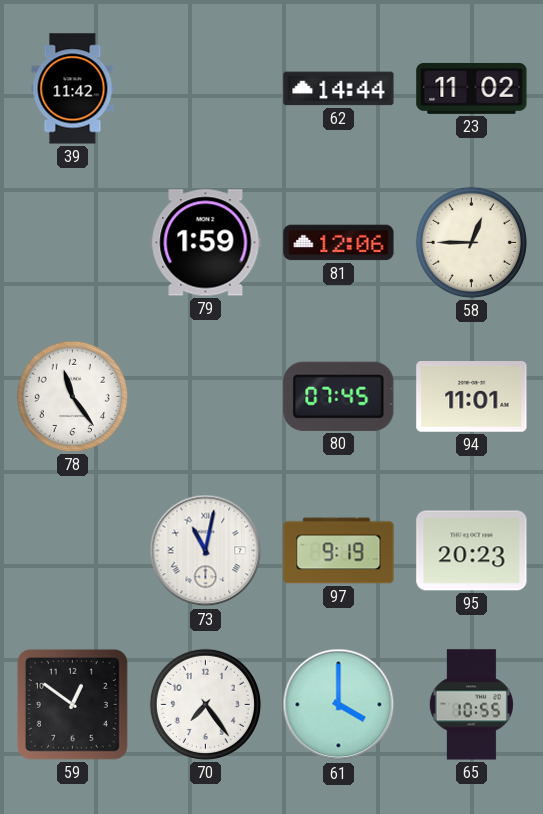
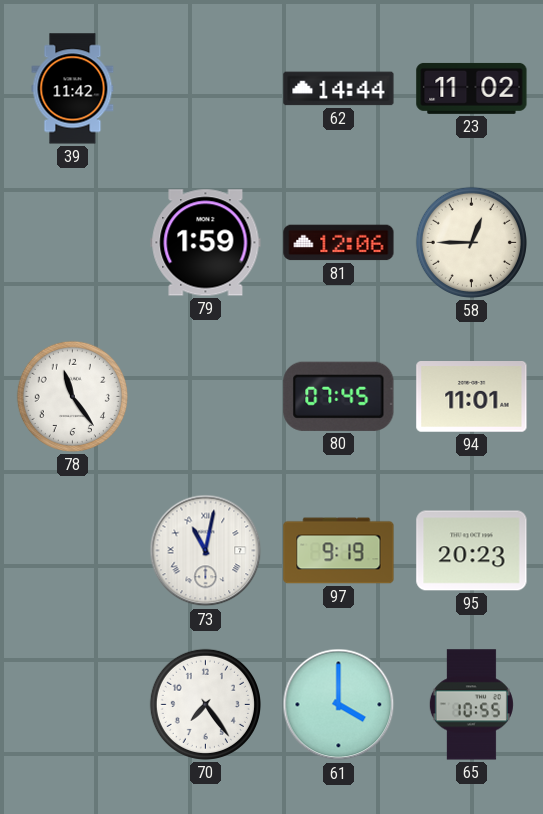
59: 12:51 -> none
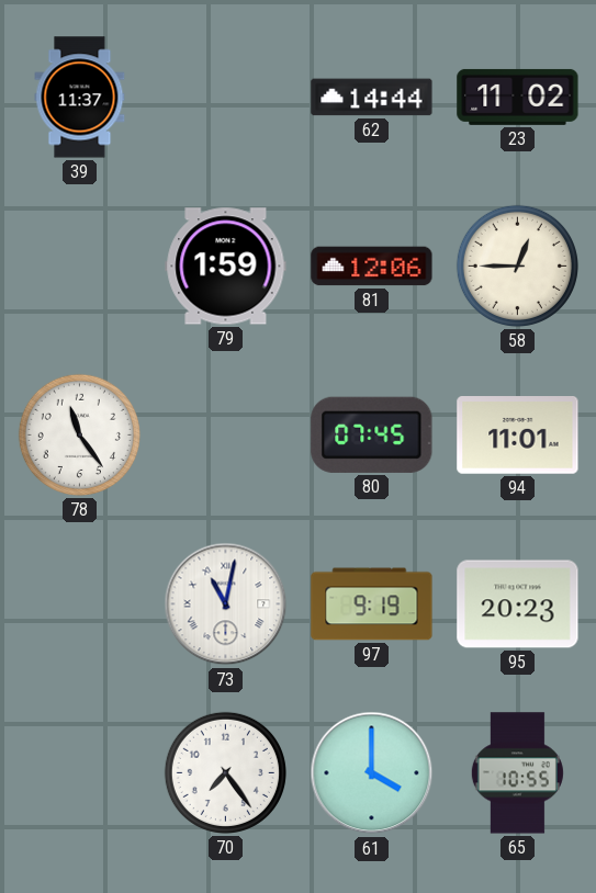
39: 11:42 -> 11:37
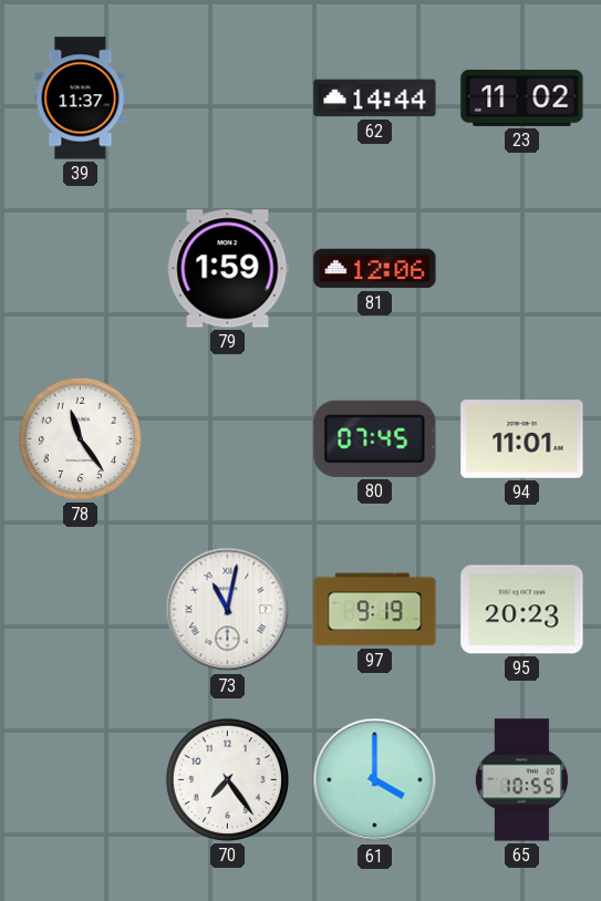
58: 12:45 -> none
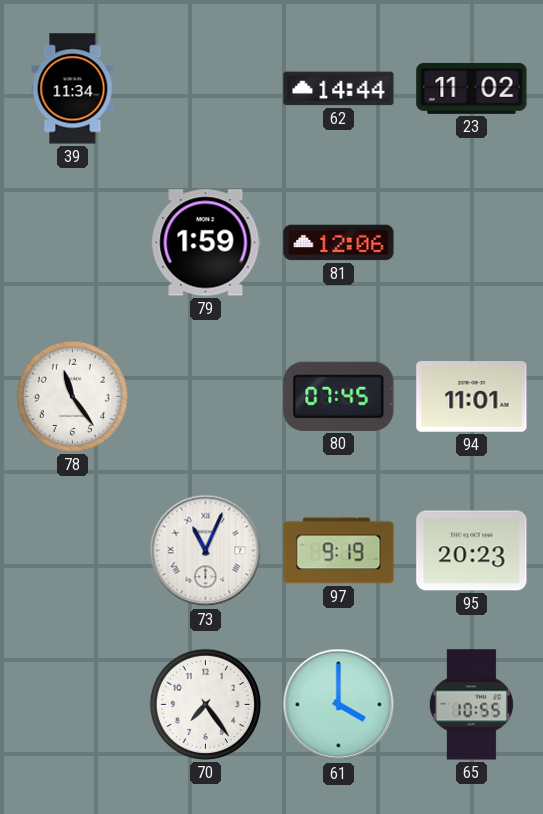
39: 11:37 -> 11:34
73: 11:02 -> 11:04
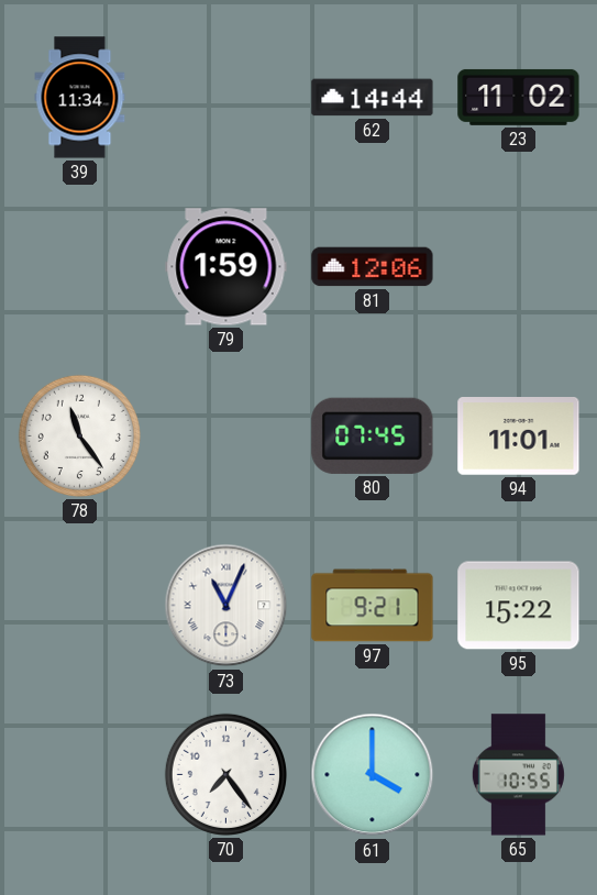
97: 9:19 -> 9:21
95: 20:23 -> 15:22
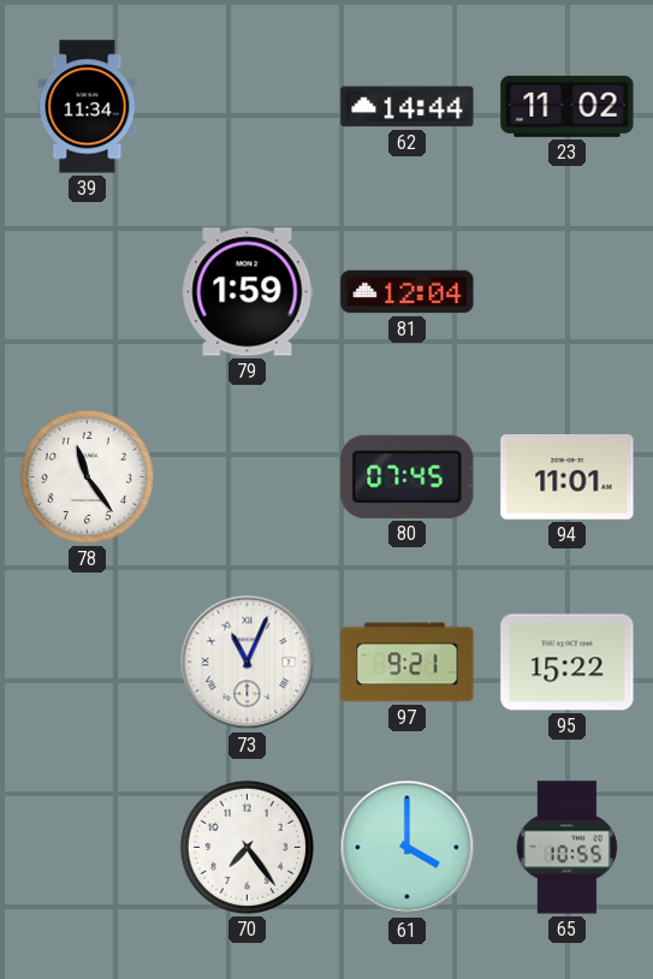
81: 12:06 -> 12:04
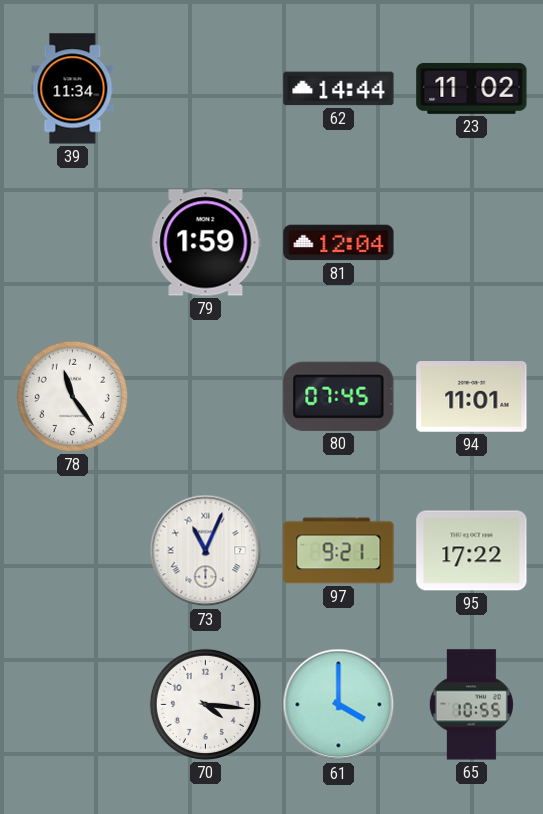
95: 15:22 -> 17:22
70: 7:24 -> 4:16
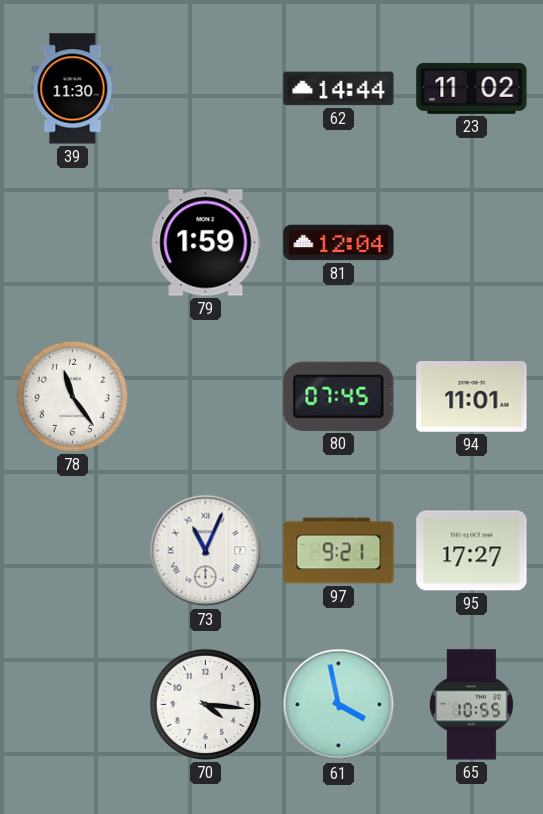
39: 11:34 -> 11:30
95: 17:22 -> 17:27
61: 4:00 -> 3:58
